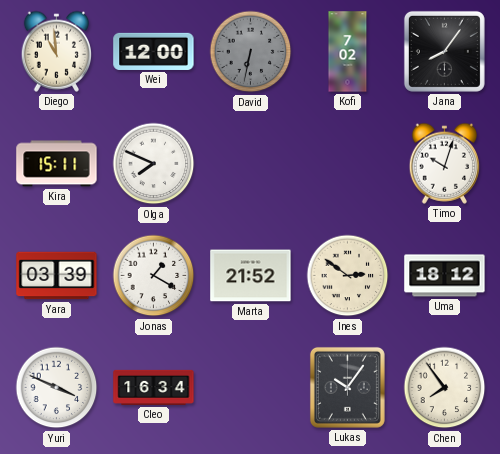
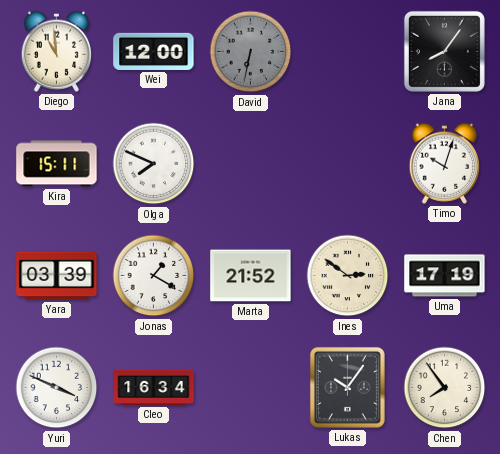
Kofi: 7:02 -> none
Uma: 18:12 -> 17:19
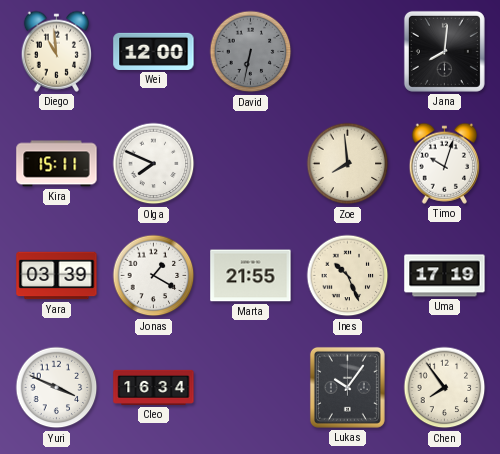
Jana: 8:06 -> 8:01
Zoe: none -> 7:59
Marta: 21:52 -> 21:55
Ines: 2:51 -> 10:26
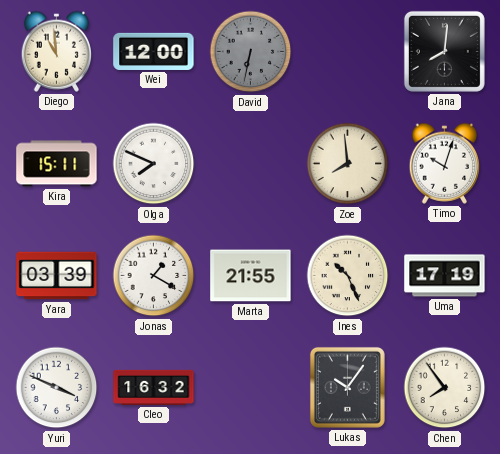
Cleo: 16:34 -> 16:32
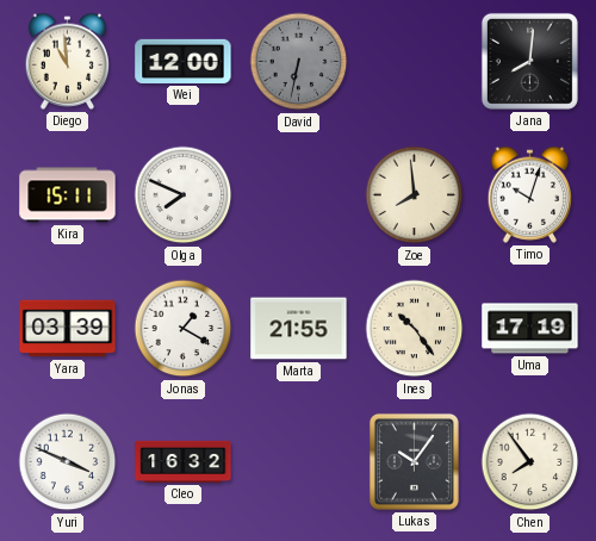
Ines: 10:26 -> 10:24
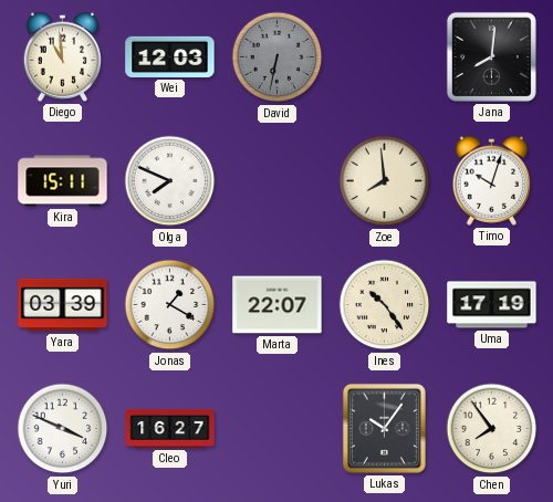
Wei: 12:00 -> 12:03
Marta: 21:55 -> 22:07
Cleo: 16:32 -> 16:27
